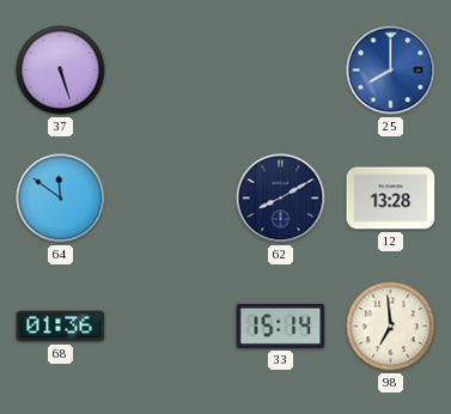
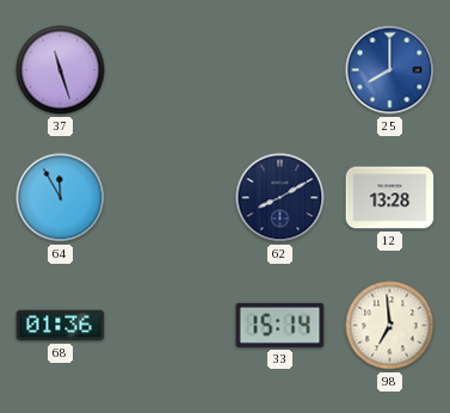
37: 5:27 -> 11:27
64: 11:51 -> 11:55
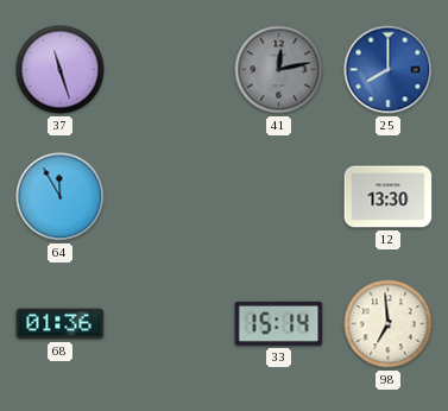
41: none -> 12:13
62: 8:10 -> none
12: 13:28 -> 13:30
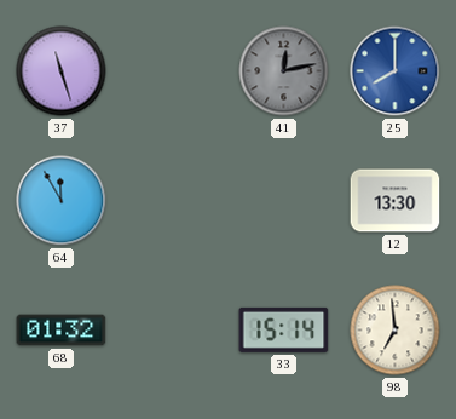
68: 01:36 -> 01:32
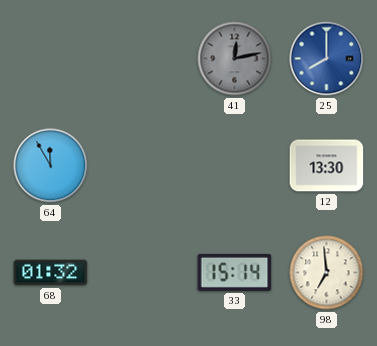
37: 11:27 -> none
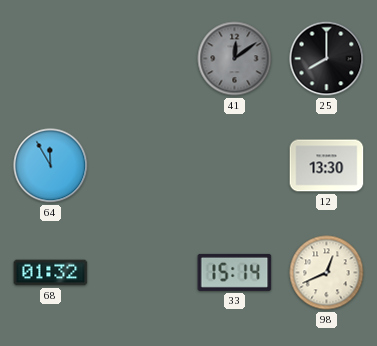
41: 12:13 -> 12:09
25 dial: blue -> black
98: 6:59 -> 12:41
